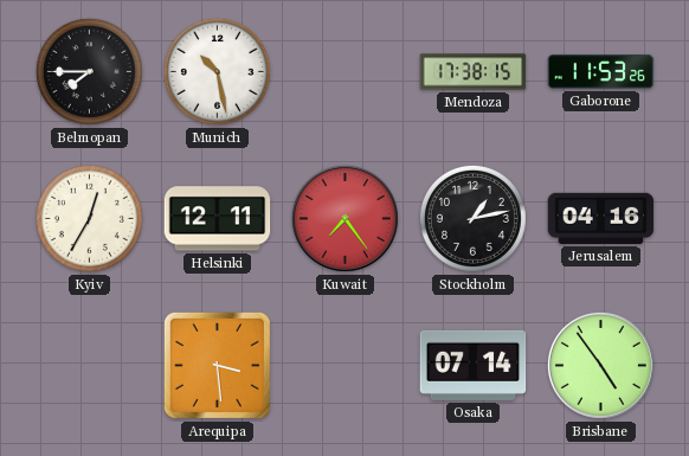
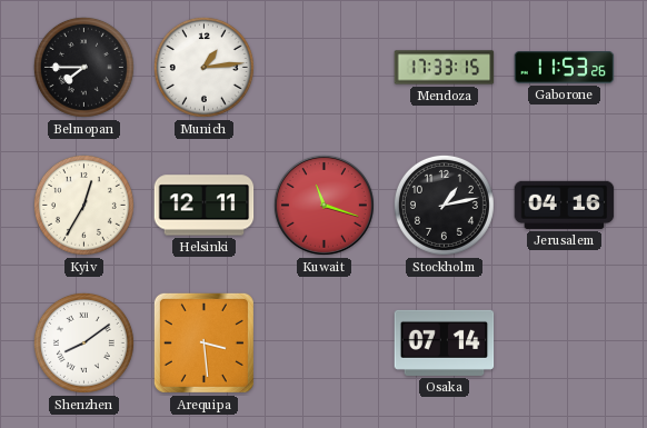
Munich: 10:28 -> 1:14
Mendoza: 17:38 -> 17:33
Kuwait: 7:24 -> 11:18
Shenzhen: none -> 8:09
Brisbane: 4:54 -> none
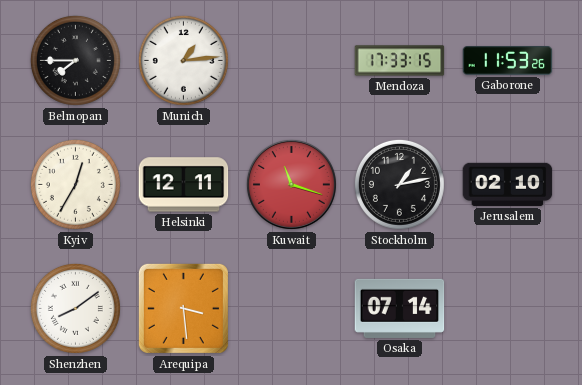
Jerusalem: 04:16 -> 02:10
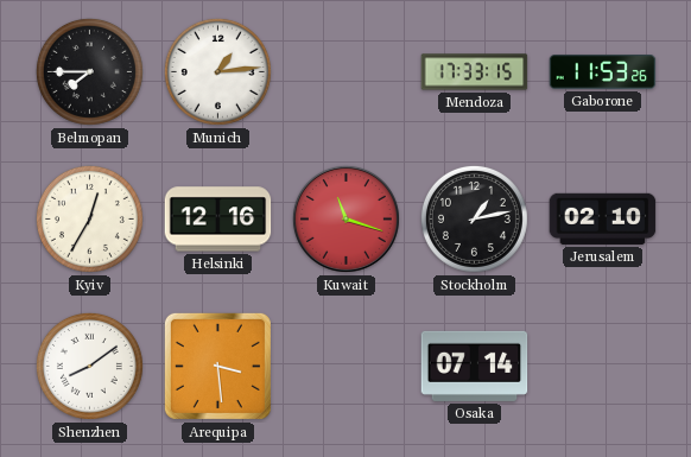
Helsinki: 12:11 -> 12:16
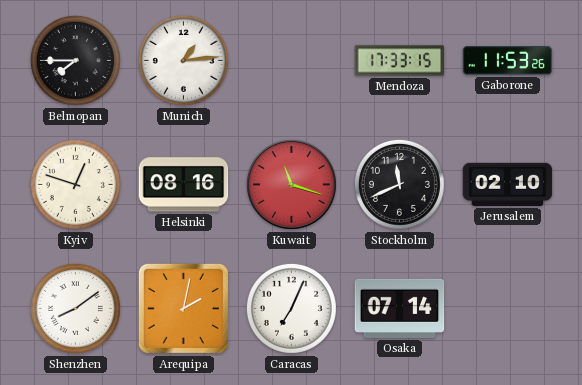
Kyiv: 12:35 -> 12:48
Helsinki: 12:16 -> 08:16
Stockholm: 1:13 -> 11:41
Arequipa: 3:29 -> 2:02
Caracas: none -> 7:04
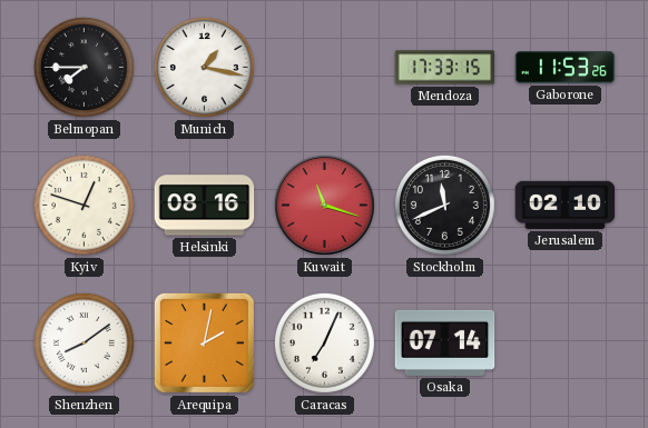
Munich: 1:14 -> 1:17
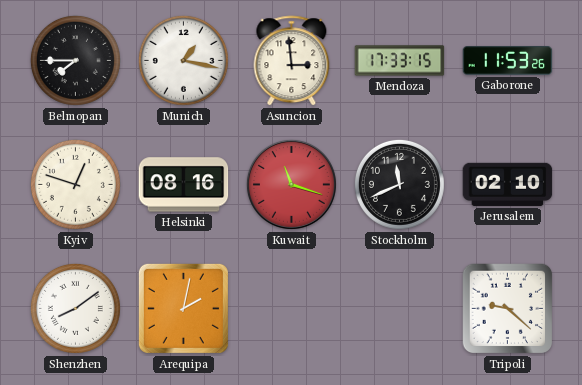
Asuncion: none -> 2:59
Caracas: 7:04 -> none
Osaka: 07:14 -> none
Tripoli: none -> 9:22
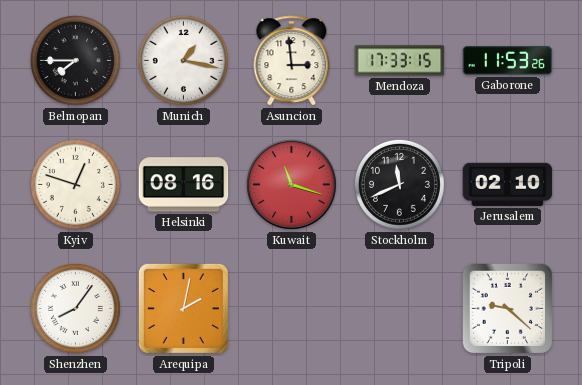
Shenzhen: 8:09 -> 8:06
